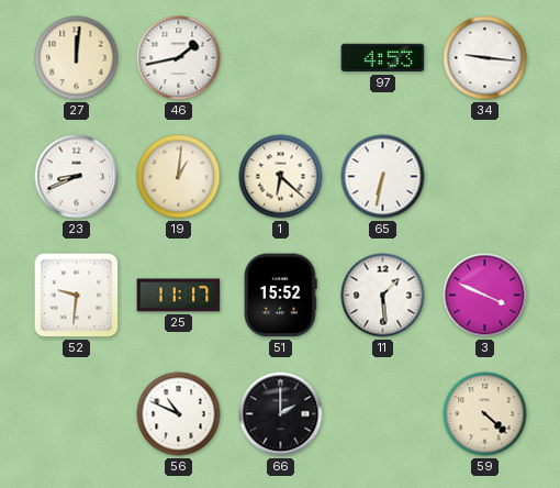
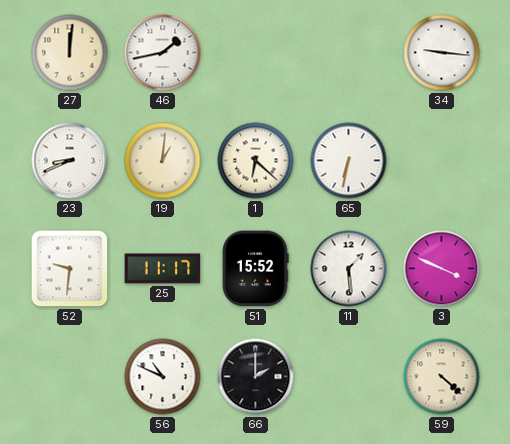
97: 4:53 -> none
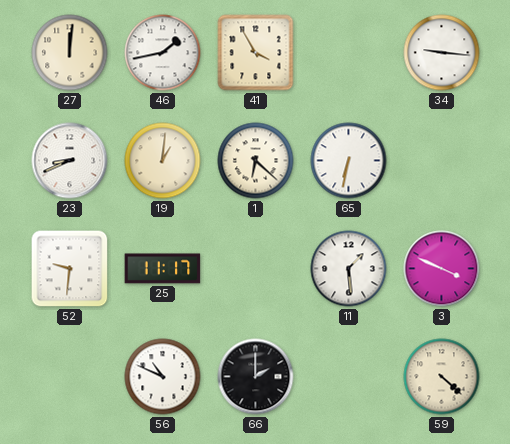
41: none -> 3:55
51: 15:52 -> none
